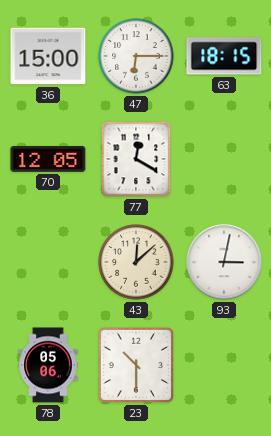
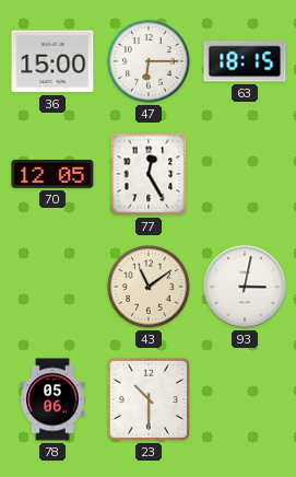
77: 12:20 -> 12:25
43: 12:08 -> 11:09
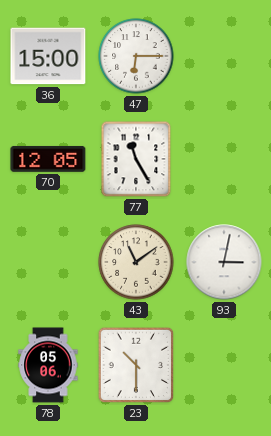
63: 18:15 -> none
77: 12:25 -> 11:25
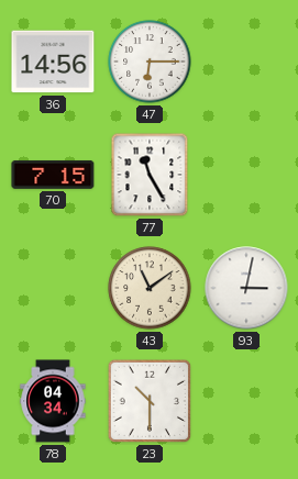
36: 15:00 -> 14:56
70: 12:05 -> 7:15
78: 05:06 -> 04:34
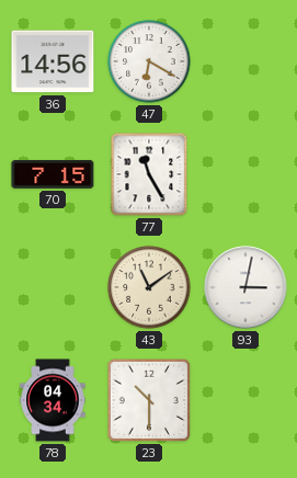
47: 6:15 -> 6:20
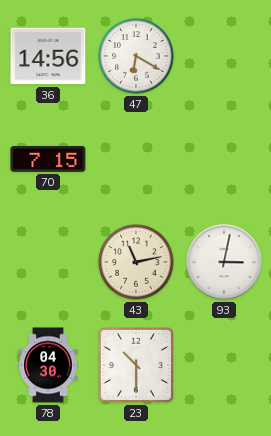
77: 11:25 -> none
43: 11:09 -> 11:13
78: 04:34 -> 04:30
